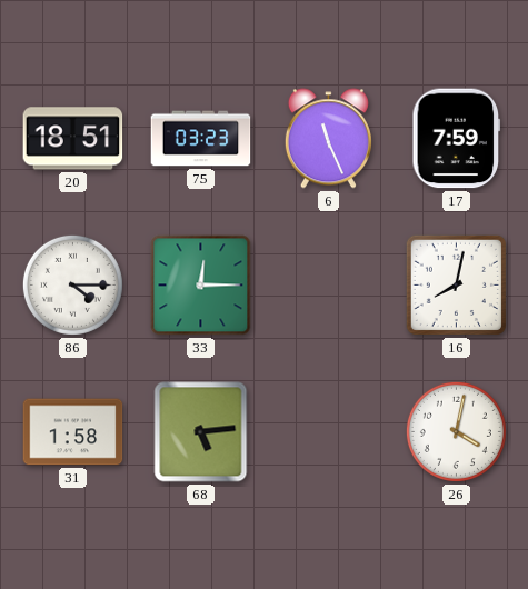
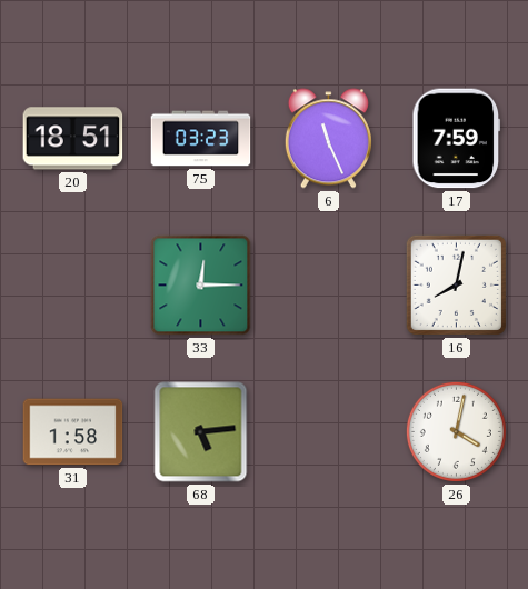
86: 4:15 -> none
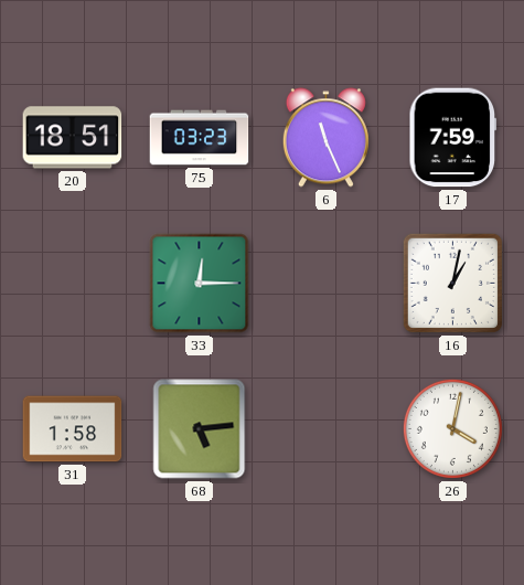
16: 8:02 -> 1:02
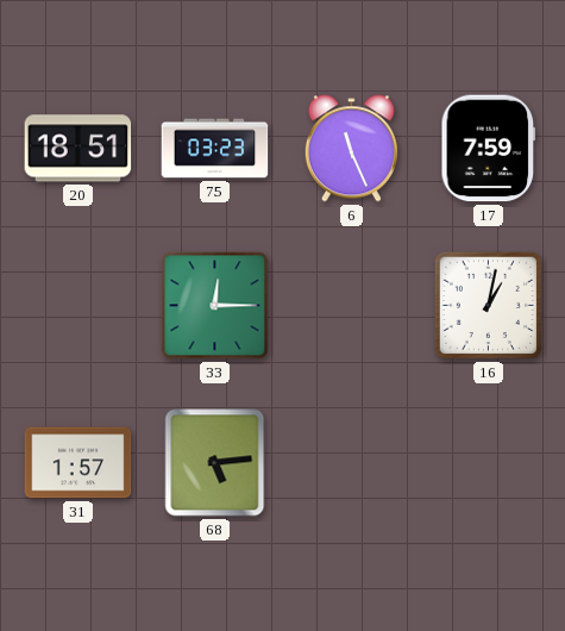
31: 1:58 -> 1:57
26: 4:02 -> none
